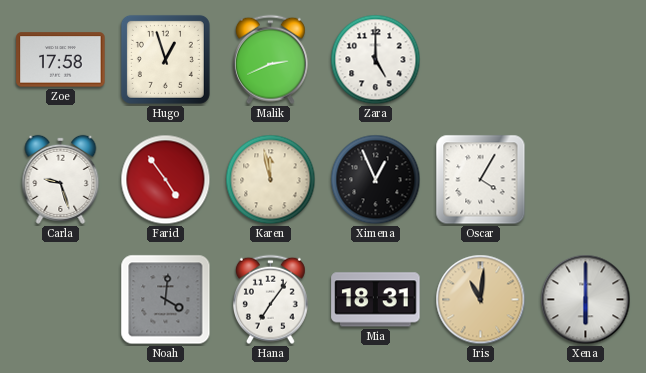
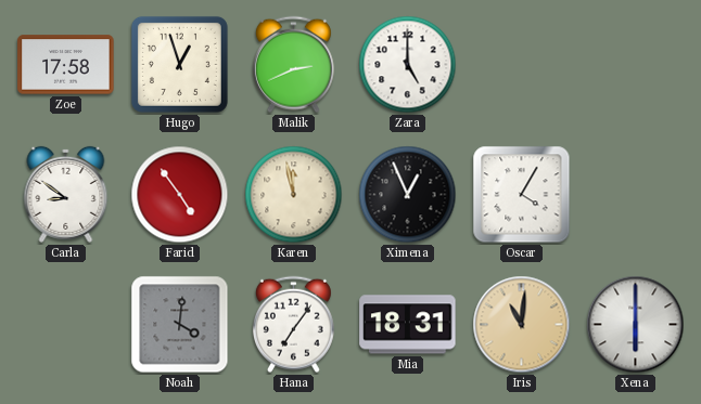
Carla: 9:27 -> 8:51
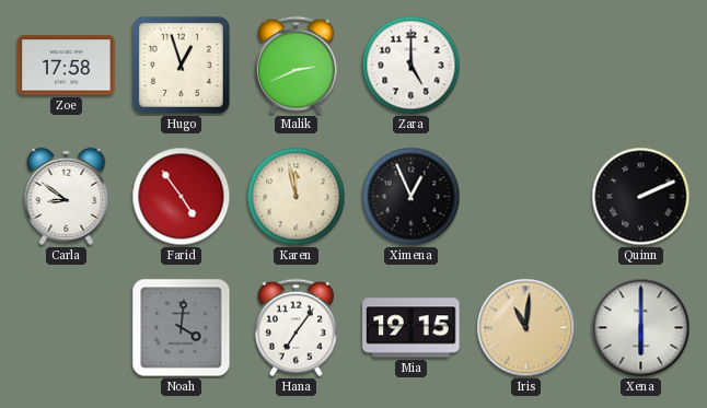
Oscar: 4:05 -> none
Quinn: none -> 2:11
Mia: 18:31 -> 19:15
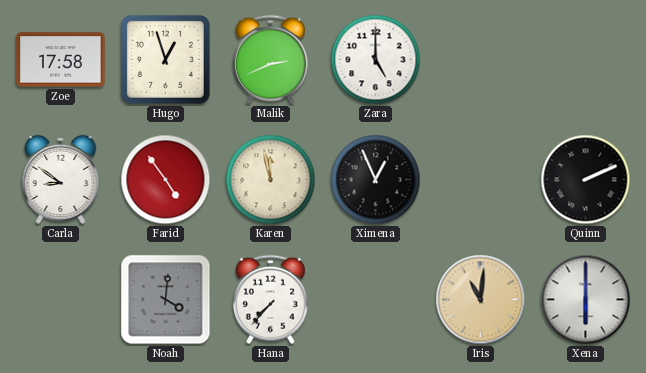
Hana: 7:06 -> 7:37
Mia: 19:15 -> none
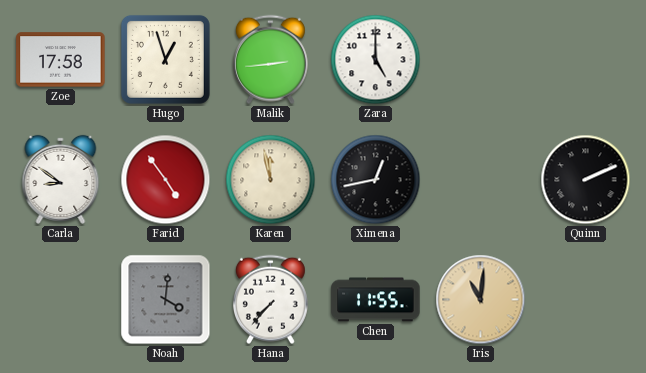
Malik: 2:41 -> 2:44
Ximena: 12:56 -> 12:43
Chen: none -> 11:55
Xena: 6:00 -> none
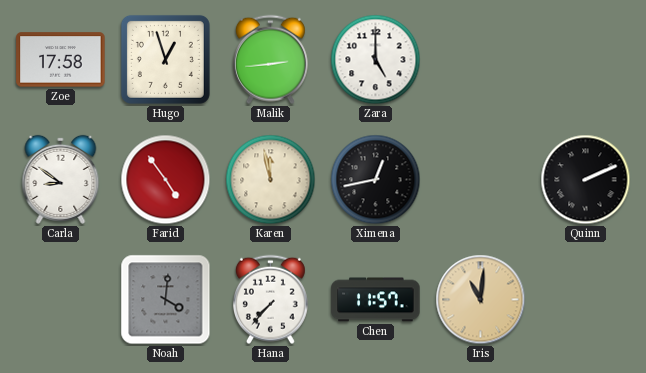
Chen: 11:55 -> 11:57
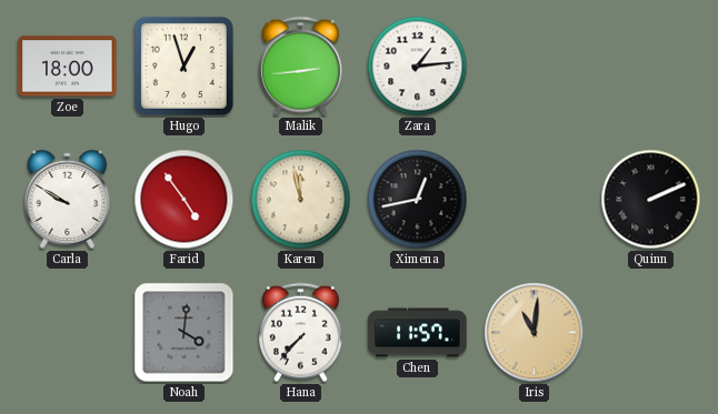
Zoe: 17:58 -> 18:00
Zara: 5:00 -> 1:14
Carla: 8:51 -> 9:50
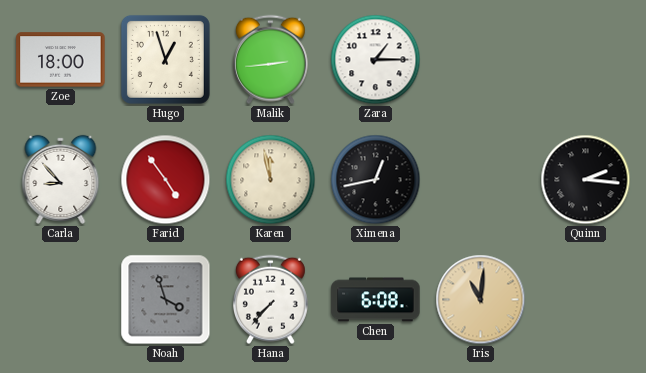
Zara: 1:14 -> 1:15
Carla: 9:50 -> 8:53
Quinn: 2:11 -> 2:16
Noah: 4:01 -> 3:57
Chen: 11:57 -> 6:08
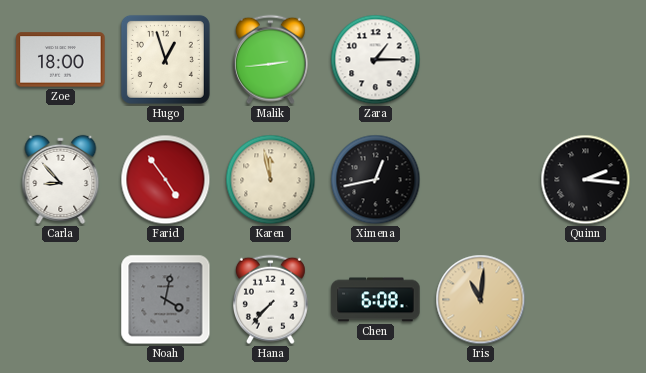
Noah: 3:57 -> 4:02
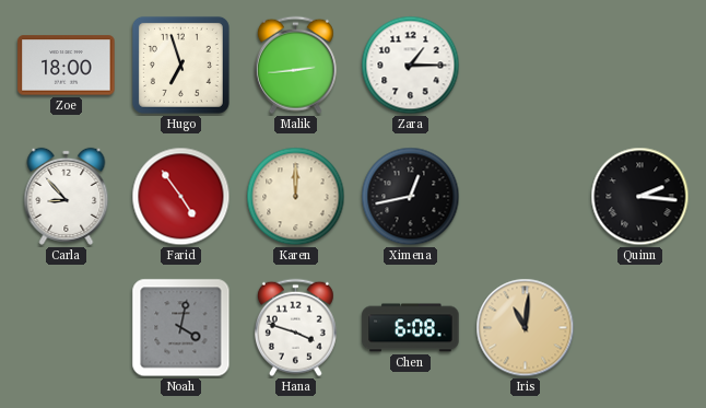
Hugo: 12:57 -> 6:57
Karen: 11:58 -> 12:00
Hana: 7:37 -> 3:48
